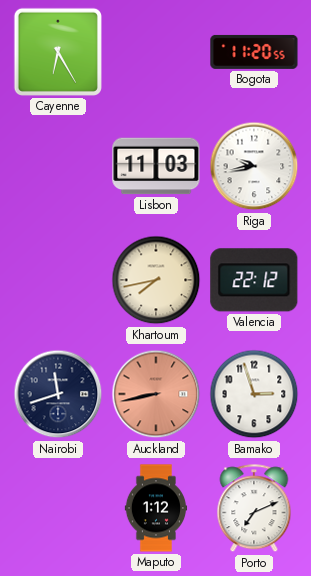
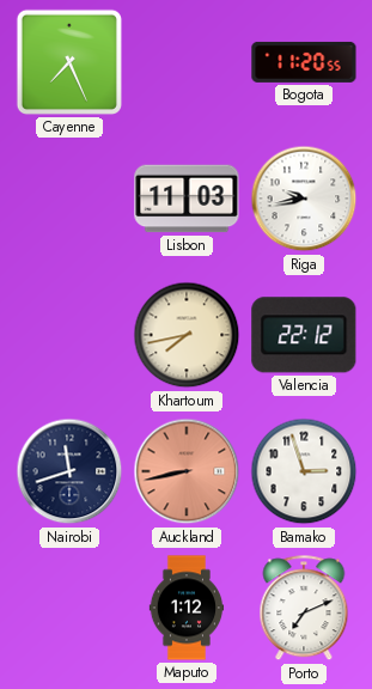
Cayenne: 6:25 -> 7:26
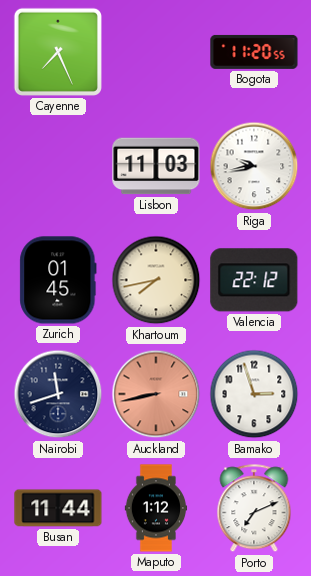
Zurich: none -> 01:45
Busan: none -> 11:44
